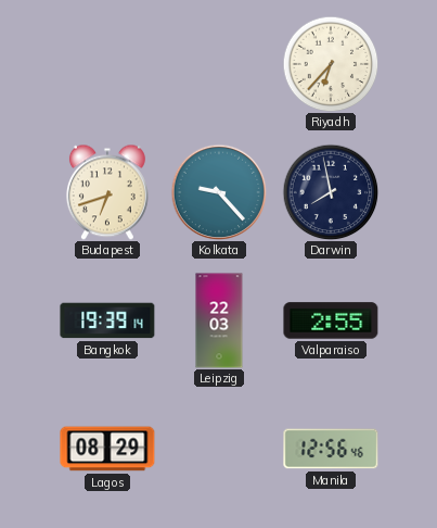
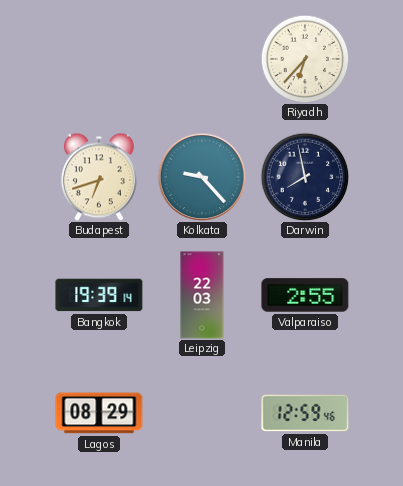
Manila: 12:56 -> 12:59
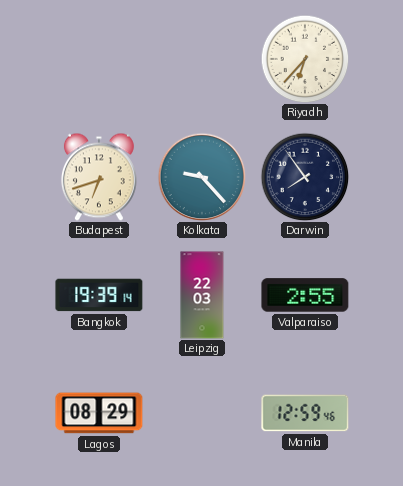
Darwin: 7:58 -> 7:54
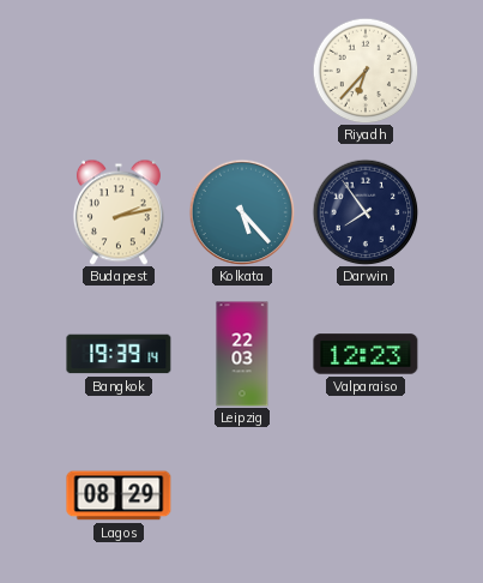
Budapest: 6:42 -> 2:13
Kolkata: 9:23 -> 5:23
Valparaiso: 2:55 -> 12:23
Manila: 12:59 -> none
